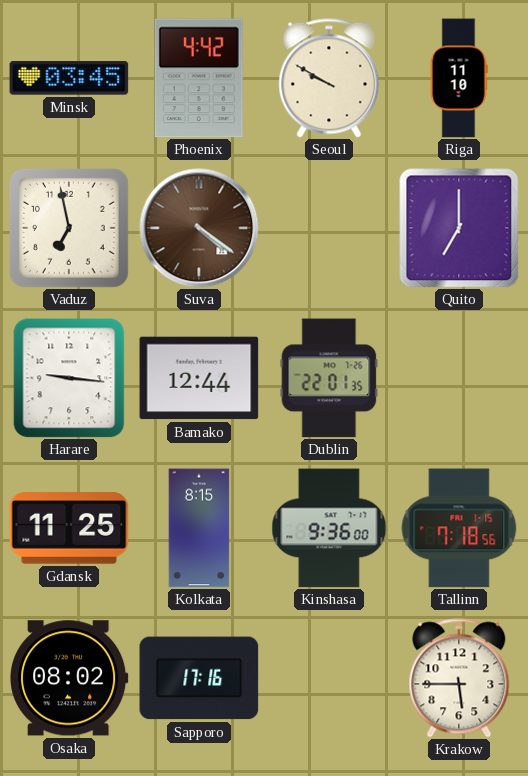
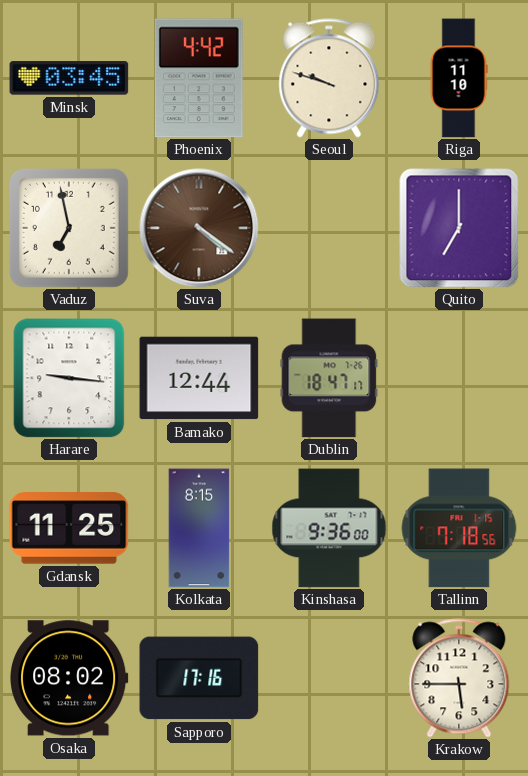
Seoul: 9:50 -> 9:48
Dublin: 22:01 -> 18:47
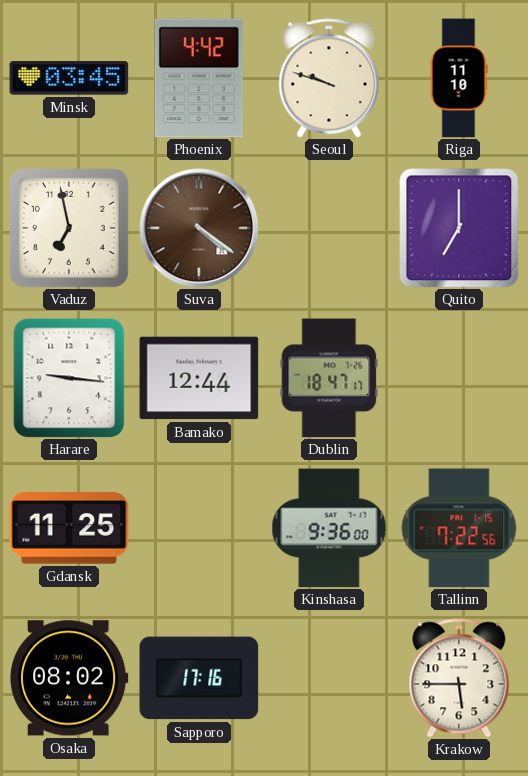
Kolkata: 8:15 -> none
Tallinn: 7:18 -> 7:22
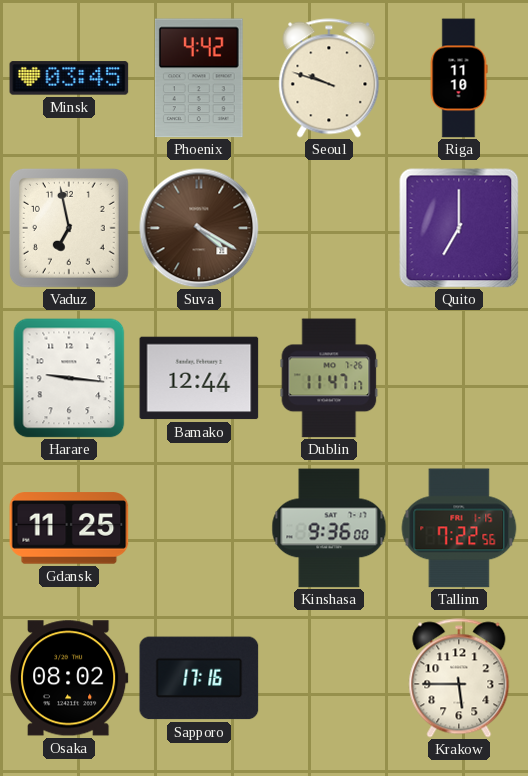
Suva: 4:21 -> 4:20
Dublin: 18:47 -> 11:47
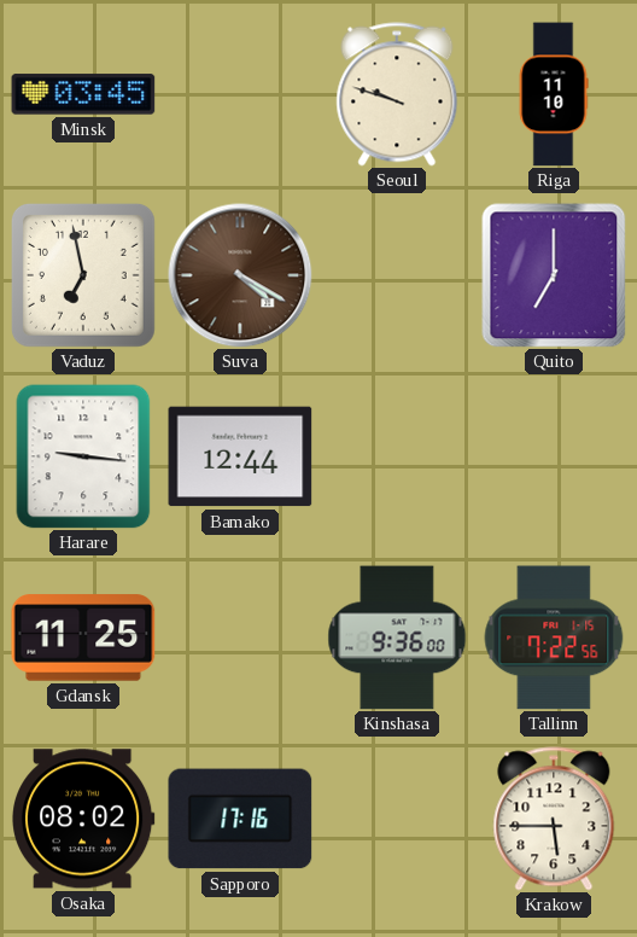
Phoenix: 4:42 -> none
Dublin: 11:47 -> none
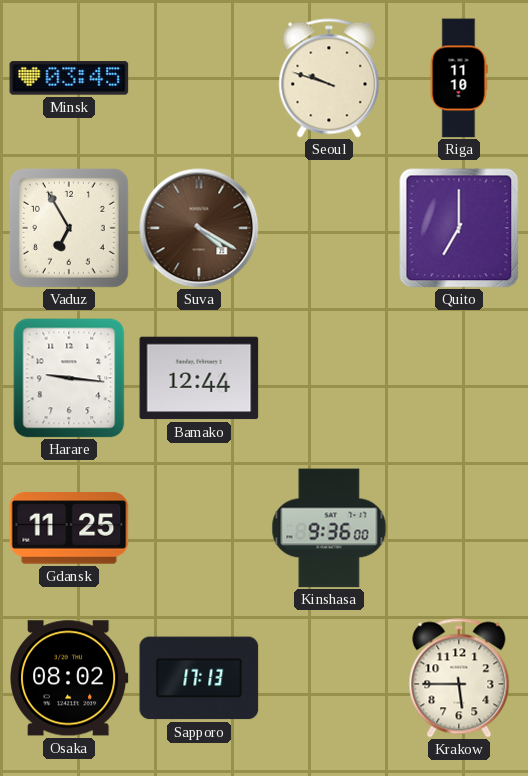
Vaduz: 6:58 -> 6:55
Tallinn: 7:22 -> none
Sapporo: 17:16 -> 17:13
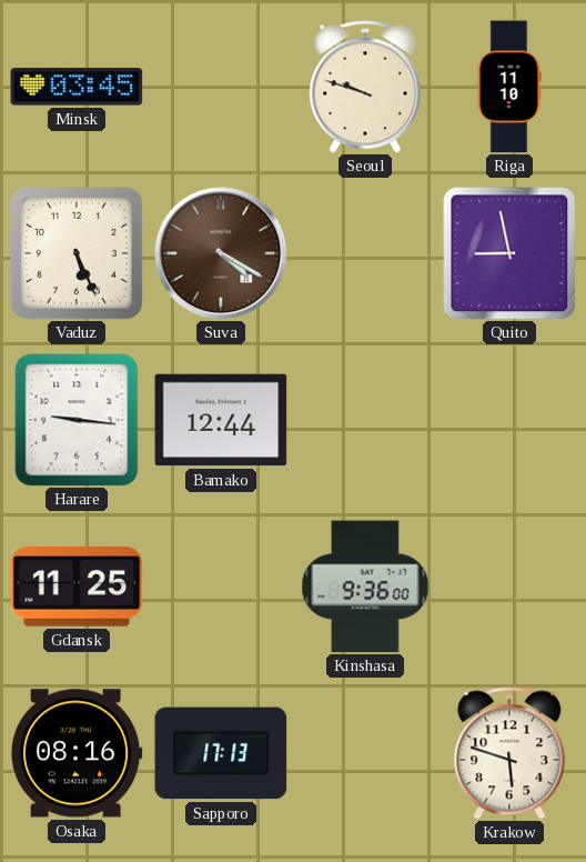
Vaduz: 6:55 -> 5:26
Quito: 7:00 -> 8:58
Osaka: 08:02 -> 08:16
Krakow: 5:45 -> 5:48
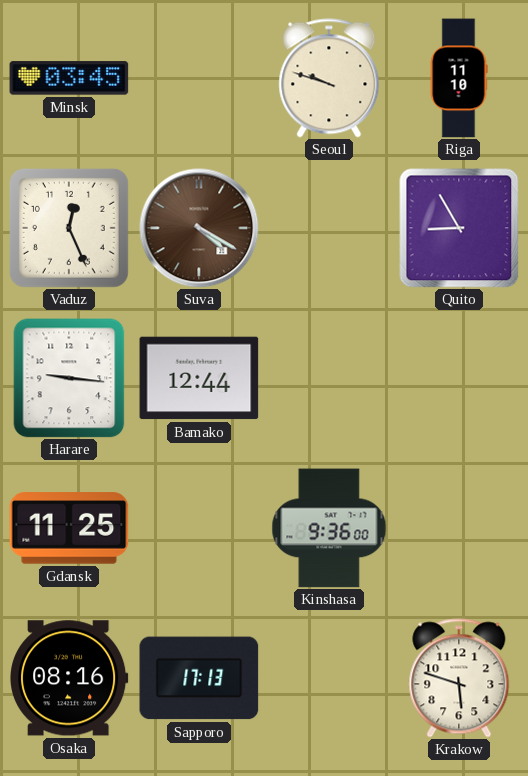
Vaduz: 5:26 -> 12:26
Quito: 8:58 -> 8:55
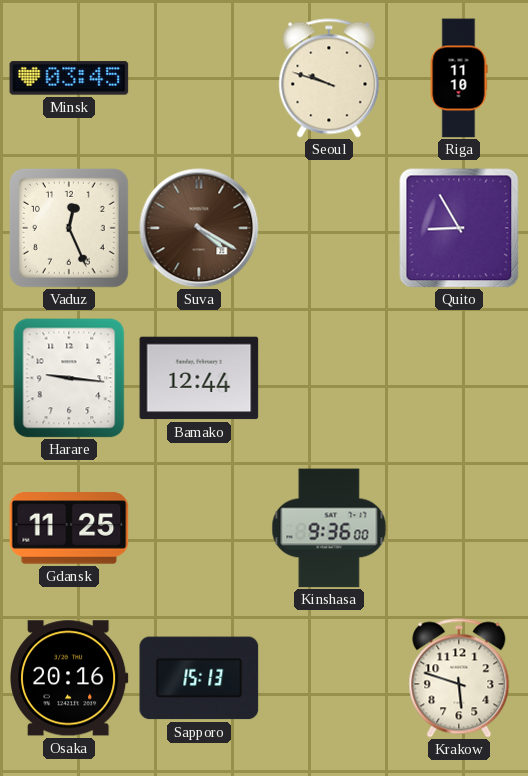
Osaka: 08:16 -> 20:16
Sapporo: 17:13 -> 15:13
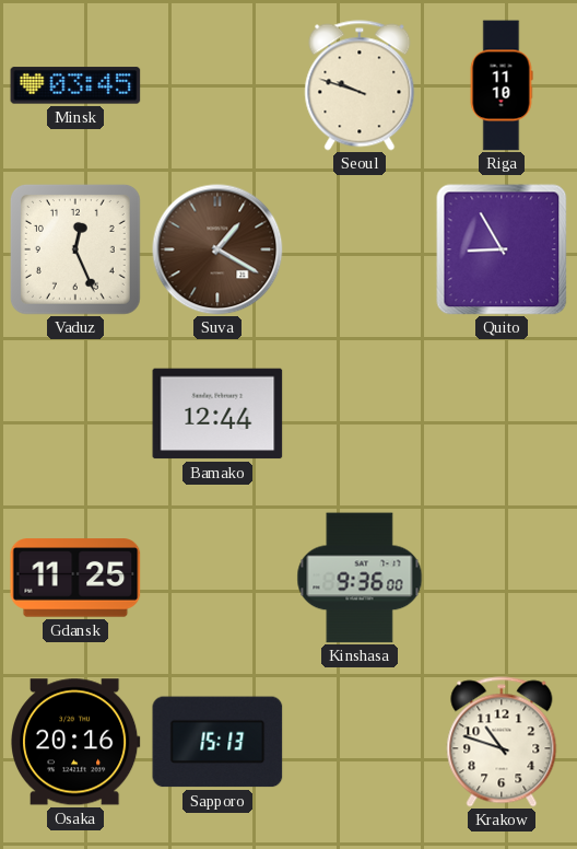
Suva: 4:20 -> 1:20
Harare: 9:16 -> none
Krakow: 5:48 -> 10:48
